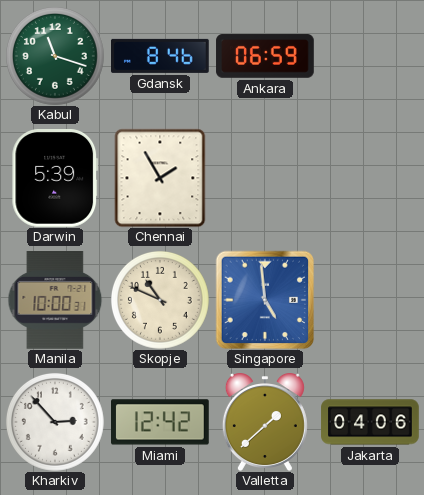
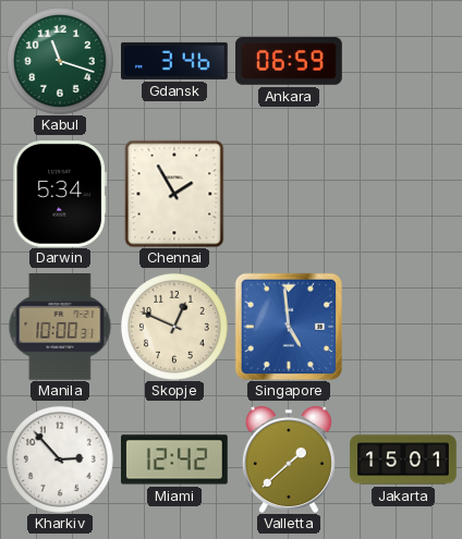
Gdansk: 8:46 -> 3:46
Darwin: 5:39 -> 5:34
Skopje: 10:49 -> 12:49
Jakarta: 04:06 -> 15:01
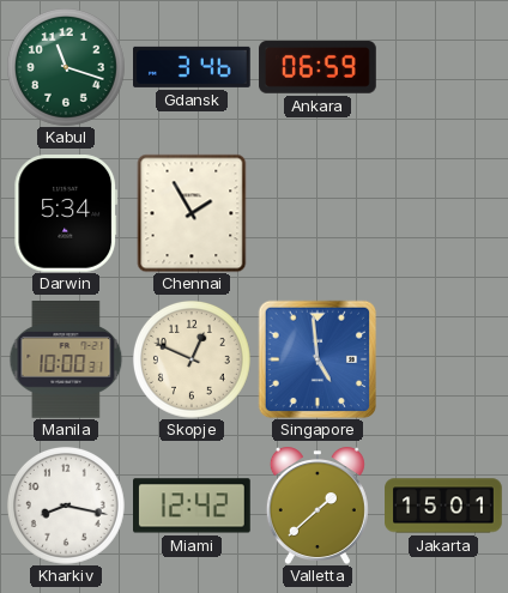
Kharkiv: 2:53 -> 8:17
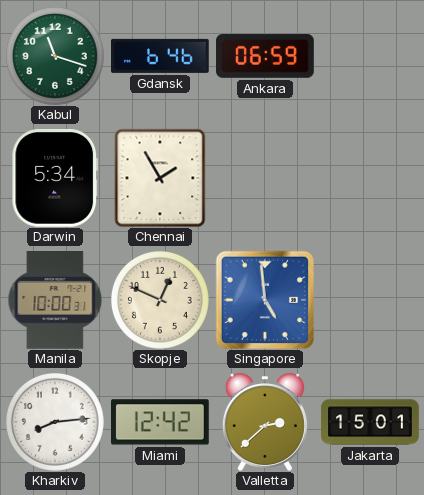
Gdansk: 3:46 -> 6:46
Kharkiv: 8:17 -> 8:14
Valletta: 1:38 -> 2:38
